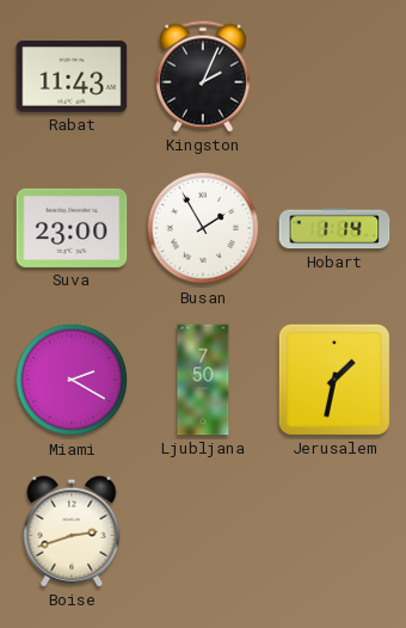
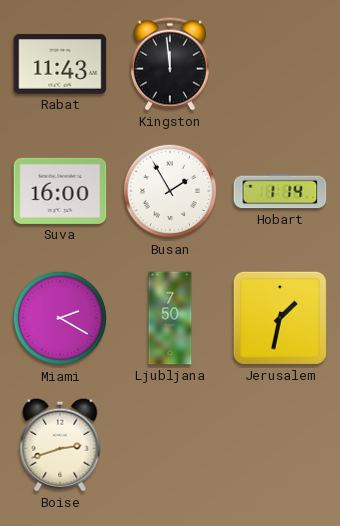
Kingston: 2:04 -> 11:59
Suva: 23:00 -> 16:00
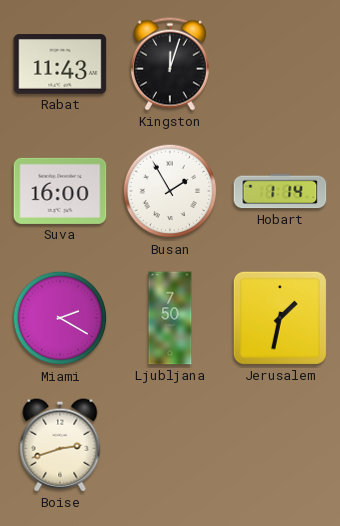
Kingston: 11:59 -> 12:03
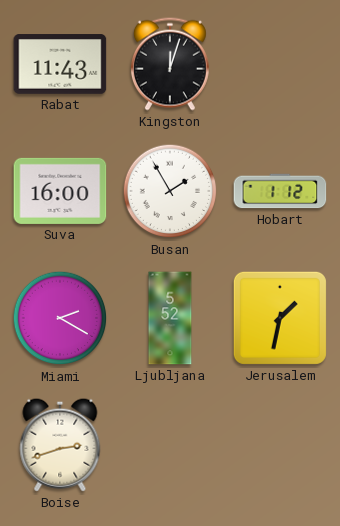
Hobart: 1:14 -> 1:12
Ljubljana: 7:50 -> 5:52
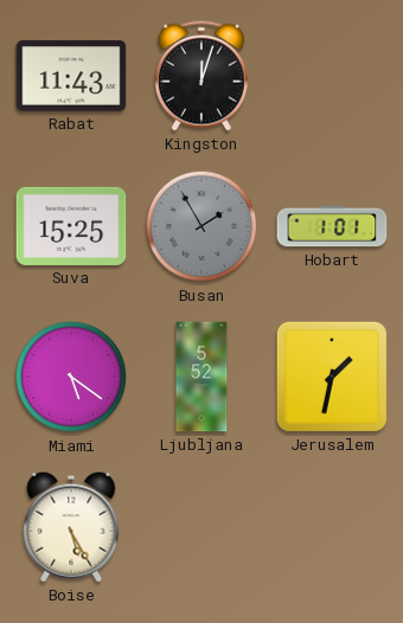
Suva: 16:00 -> 15:25
Busan dial: white -> grey
Hobart: 1:12 -> 1:01
Miami: 2:20 -> 5:21
Boise: 2:42 -> 5:25
